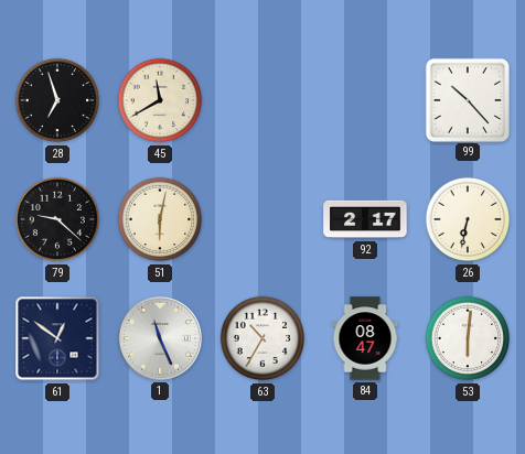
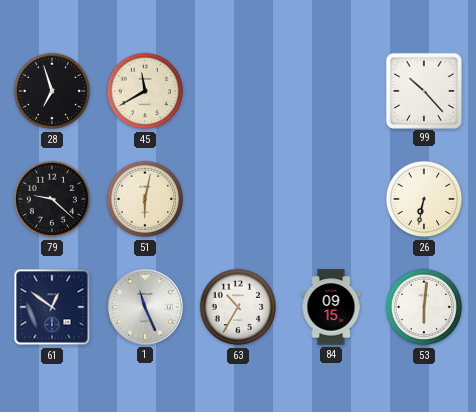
92: 2:17 -> none
84: 08:47 -> 09:15
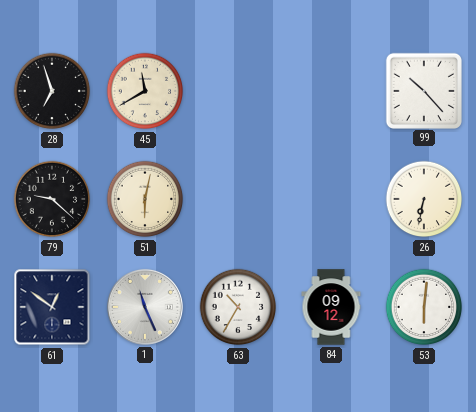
84: 09:15 -> 09:12
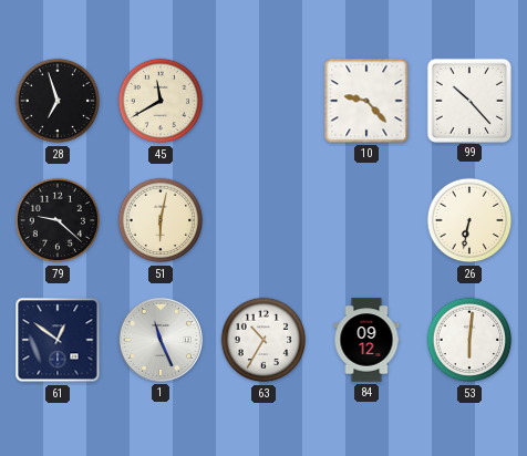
10: none -> 9:23
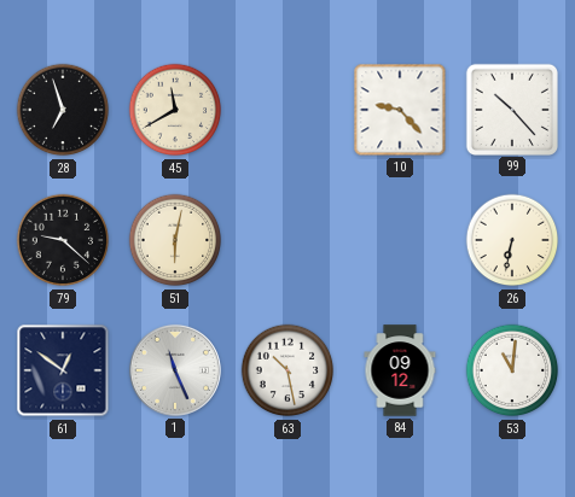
63: 10:35 -> 10:28
53: 6:01 -> 11:01
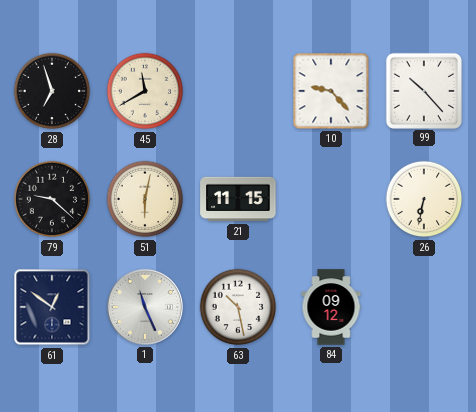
21: none -> 11:15
53: 11:01 -> none
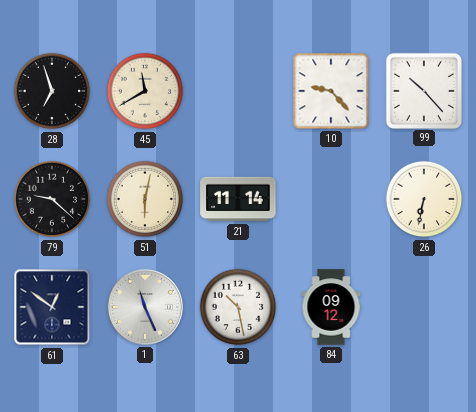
21: 11:15 -> 11:14
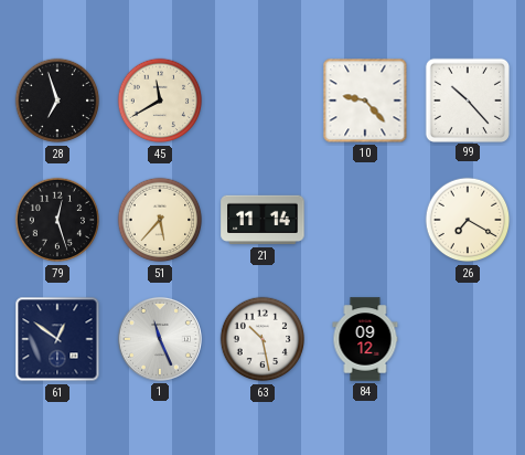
79: 9:22 -> 12:27
51: 6:02 -> 5:37
26: 6:32 -> 7:20
